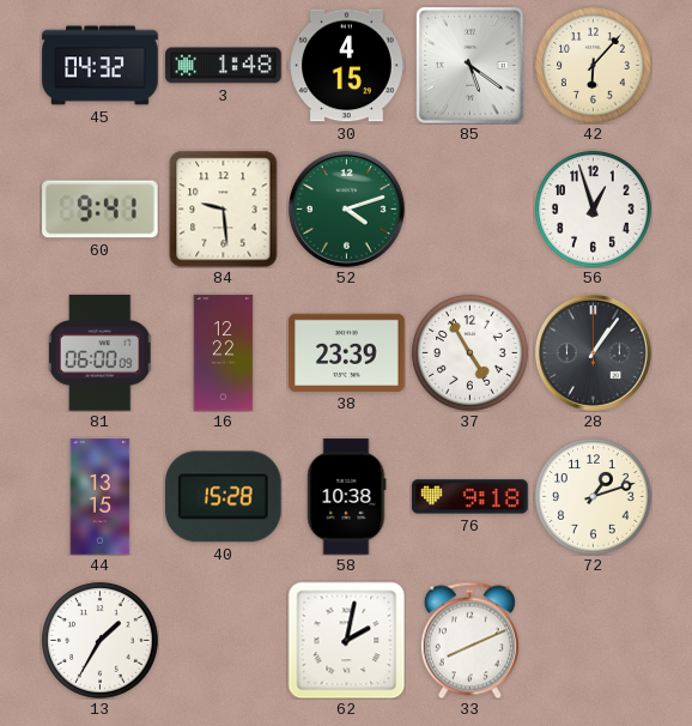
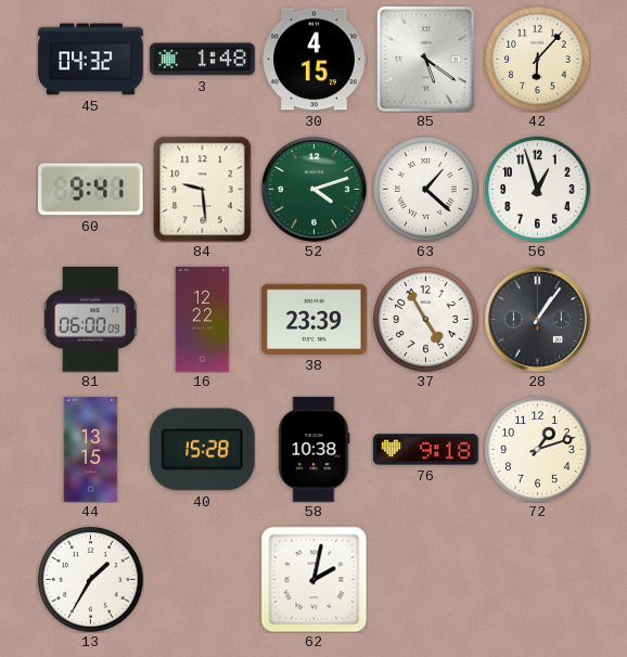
63: none -> 1:22
33: 8:11 -> none
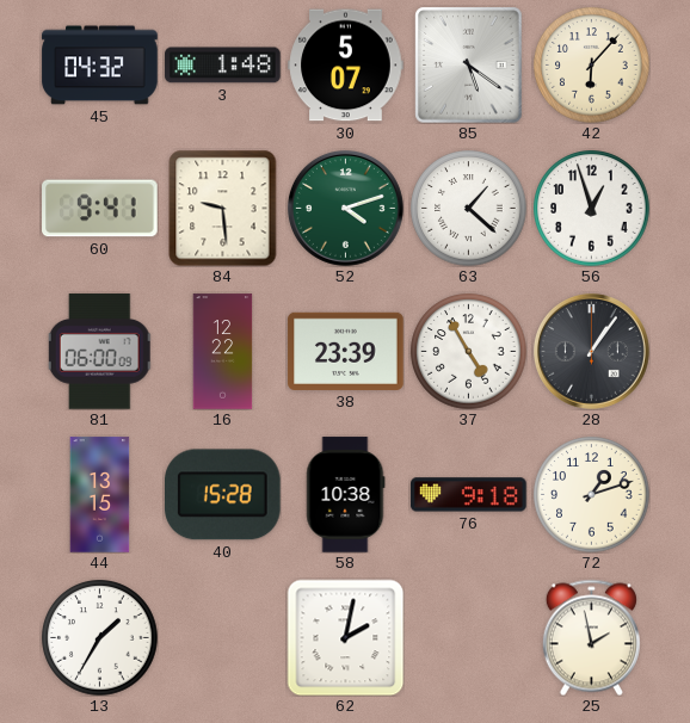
30: 4:15 -> 5:07
25: none -> 1:58
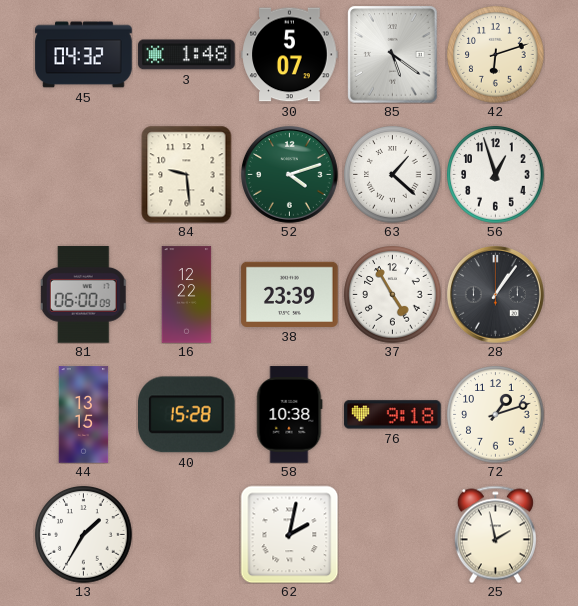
42: 6:07 -> 6:12
60: 9:41 -> none
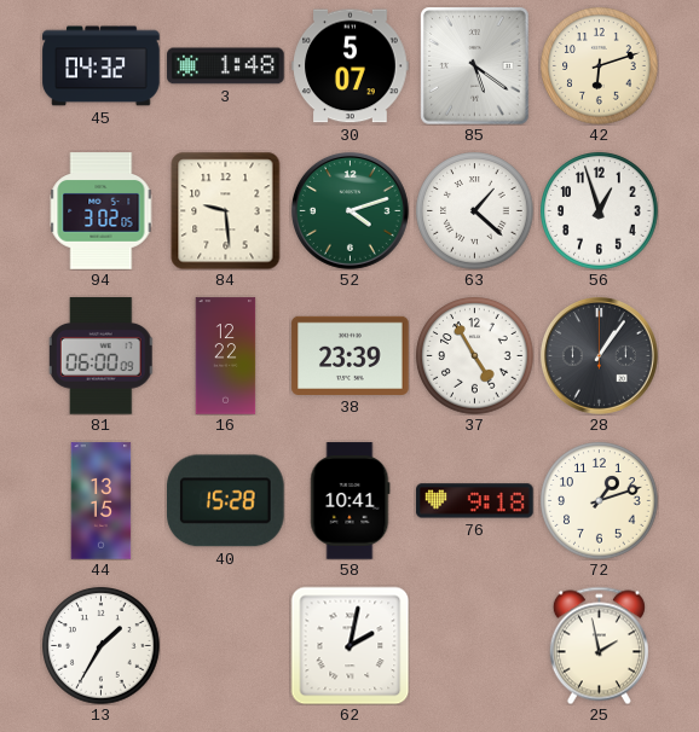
94: none -> 3:02
58: 10:38 -> 10:41
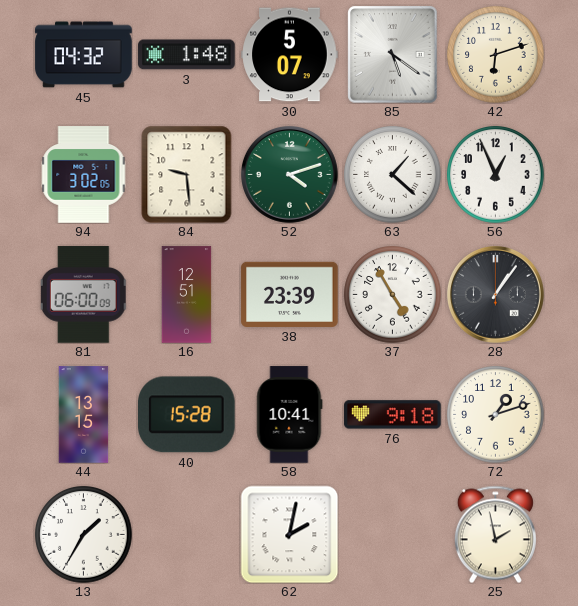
56: 12:57 -> 12:56
16: 12:22 -> 12:51
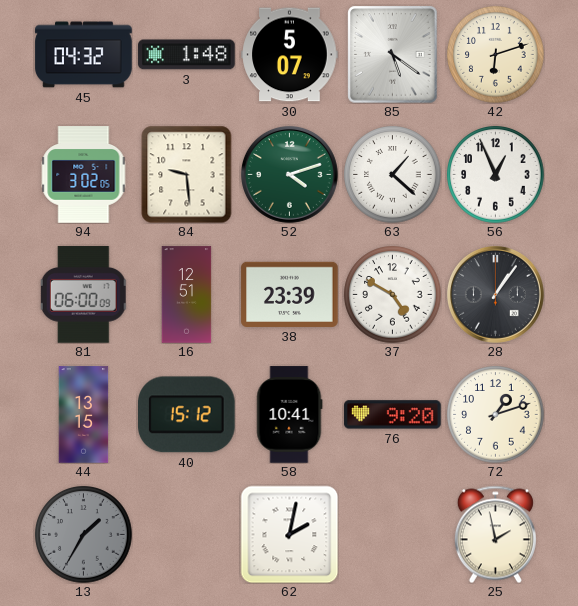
37: 4:55 -> 4:50
40: 15:28 -> 15:12
76: 9:18 -> 9:20
13 dial: white -> grey
